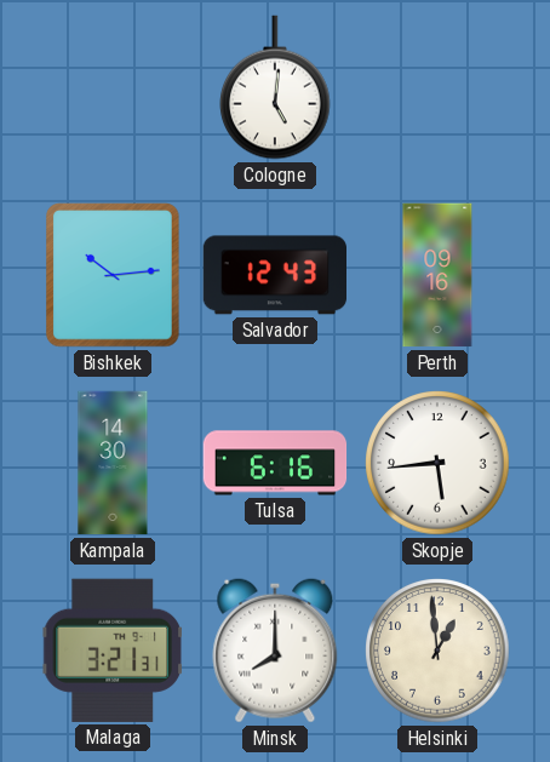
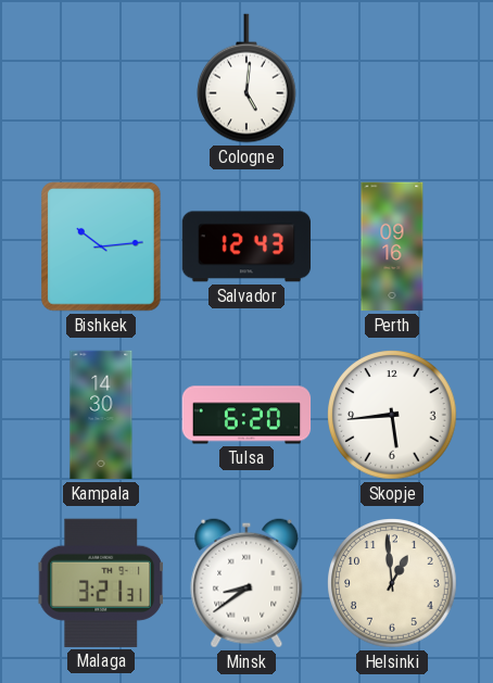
Tulsa: 6:16 -> 6:20
Minsk: 8:00 -> 8:39
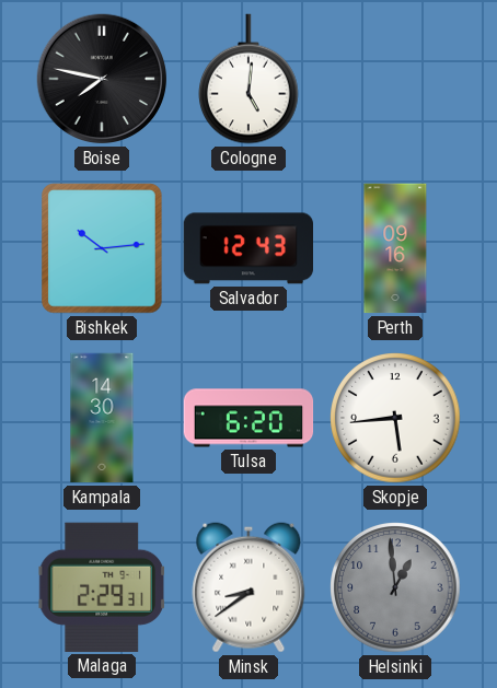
Boise: none -> 7:47
Malaga: 3:21 -> 2:29
Helsinki dial: cream -> grey
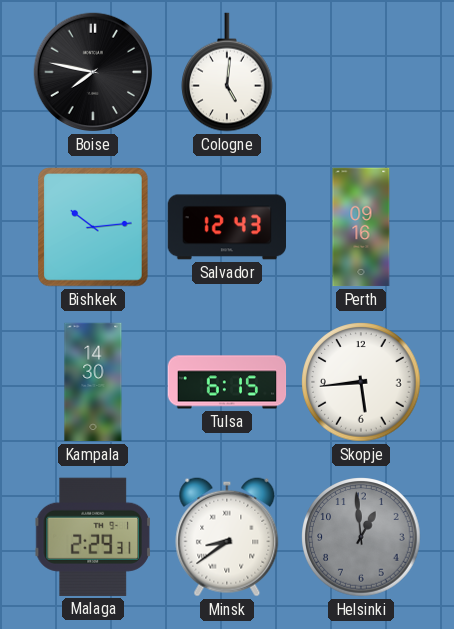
Tulsa: 6:20 -> 6:15
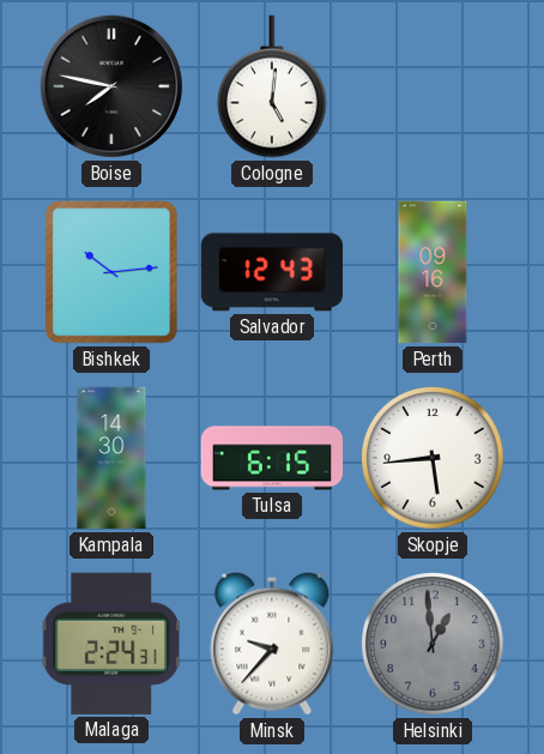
Malaga: 2:29 -> 2:24
Minsk: 8:39 -> 9:37
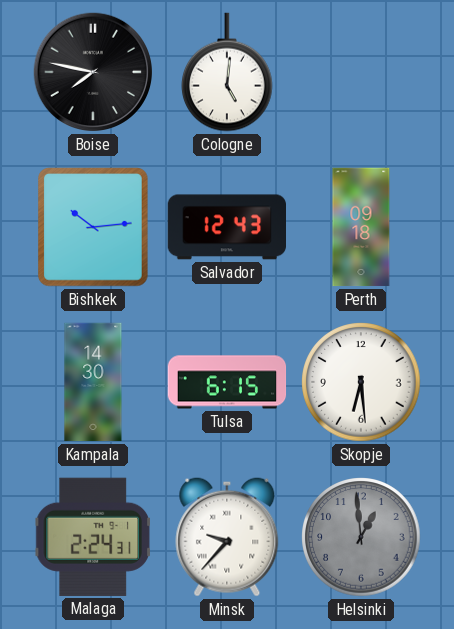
Perth: 09:16 -> 09:18
Skopje: 5:44 -> 6:29
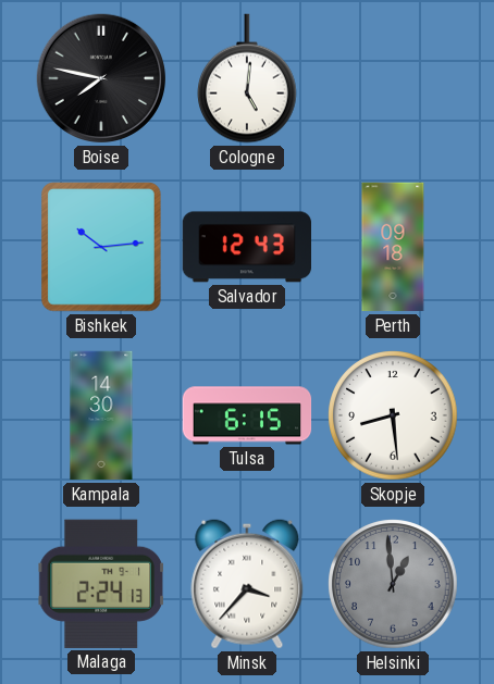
Skopje: 6:29 -> 8:29
Malaga: 2:24:31 -> 2:24:13
Minsk: 9:37 -> 3:37
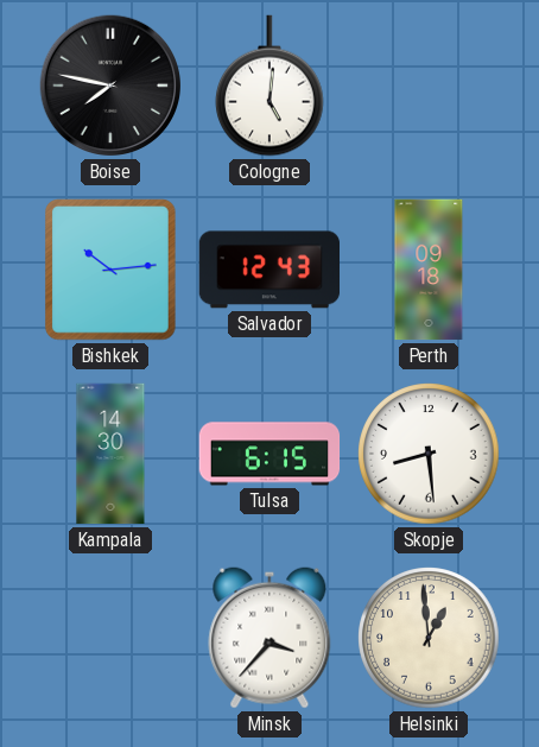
Malaga: 2:24 -> none
Helsinki dial: grey -> cream
